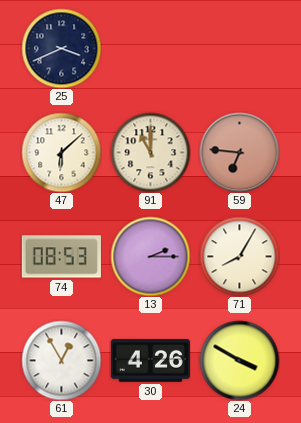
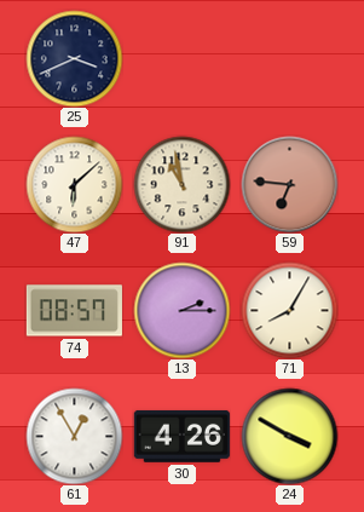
91: 11:00 -> 10:58
74: 08:53 -> 08:57
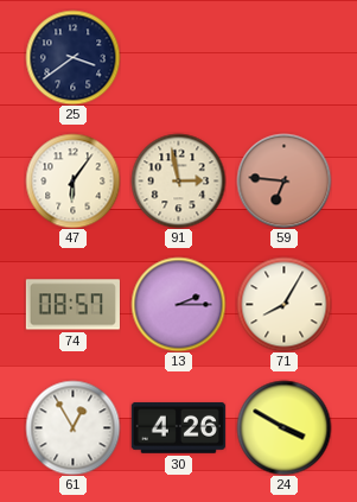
25: 3:41 -> 3:39
47: 6:08 -> 6:06
91: 10:58 -> 2:58
